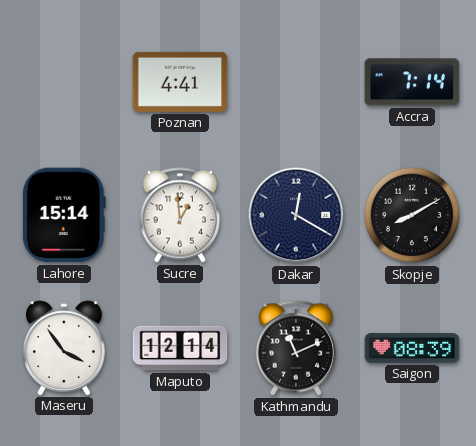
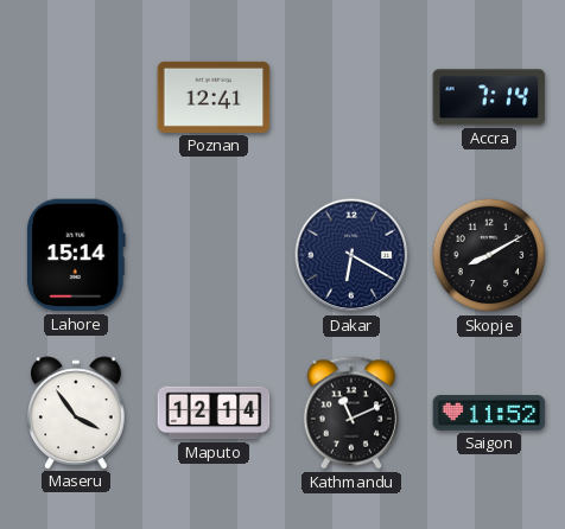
Poznan: 4:41 -> 12:41
Sucre: 12:59 -> none
Dakar: 12:20 -> 6:20
Saigon: 08:39 -> 11:52
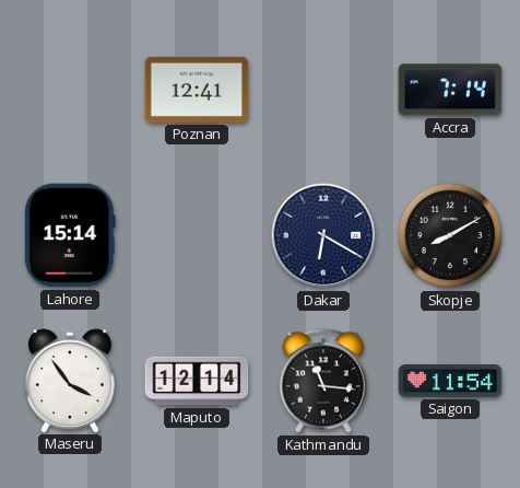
Kathmandu: 11:11 -> 11:16
Saigon: 11:52 -> 11:54
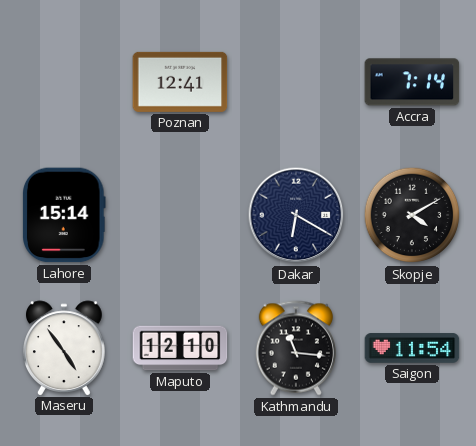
Skopje: 8:10 -> 4:10
Maseru: 3:54 -> 4:54
Maputo: 12:14 -> 12:10
